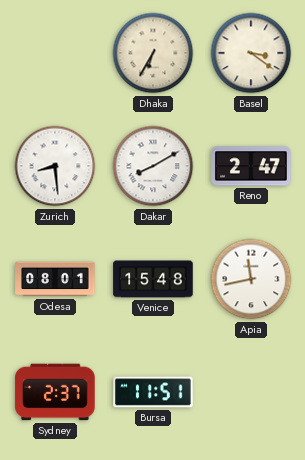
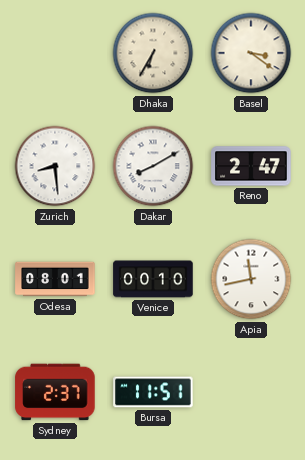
Venice: 15:48 -> 00:10
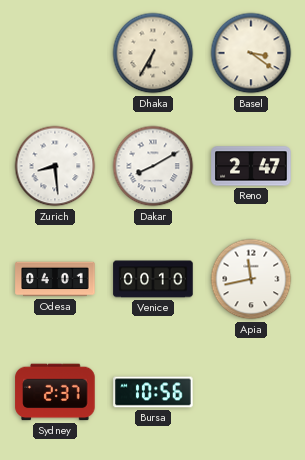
Odesa: 08:01 -> 04:01
Bursa: 11:51 -> 10:56
